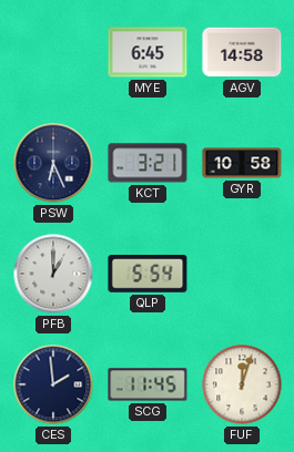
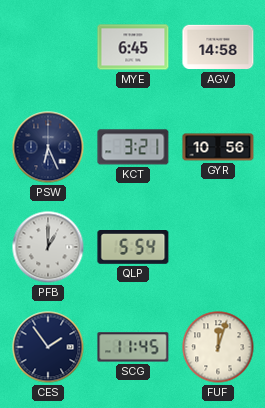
GYR: 10:58 -> 10:56
CES: 1:59 -> 1:54
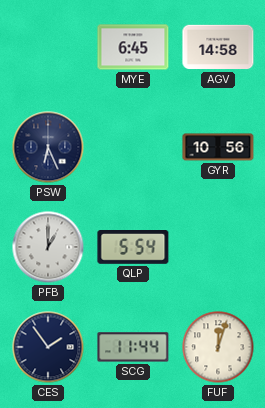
KCT: 3:21 -> none
SCG: 11:45 -> 11:44
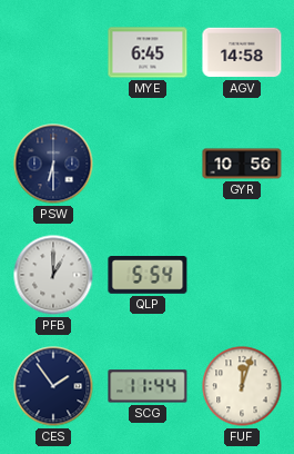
PSW: 6:26 -> 6:30
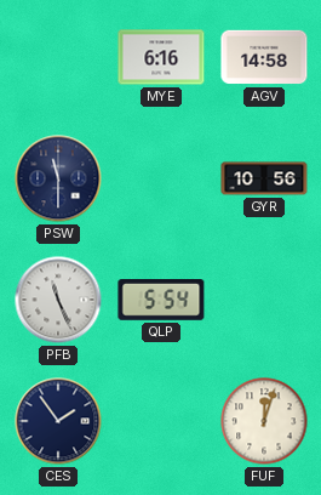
MYE: 6:45 -> 6:16
PSW: 6:30 -> 11:30
PFB: 1:00 -> 11:26
SCG: 11:44 -> none
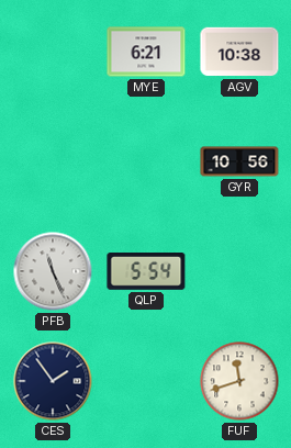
MYE: 6:16 -> 6:21
AGV: 14:58 -> 10:38
PSW: 11:30 -> none
FUF: 12:03 -> 11:42
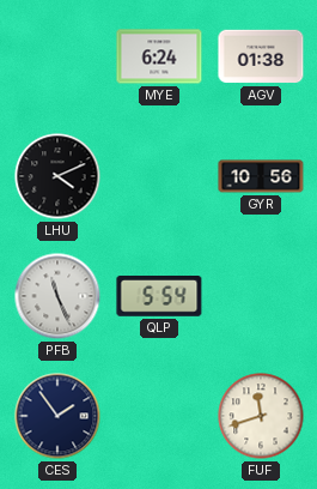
MYE: 6:21 -> 6:24
AGV: 10:38 -> 01:38
LHU: none -> 4:11
